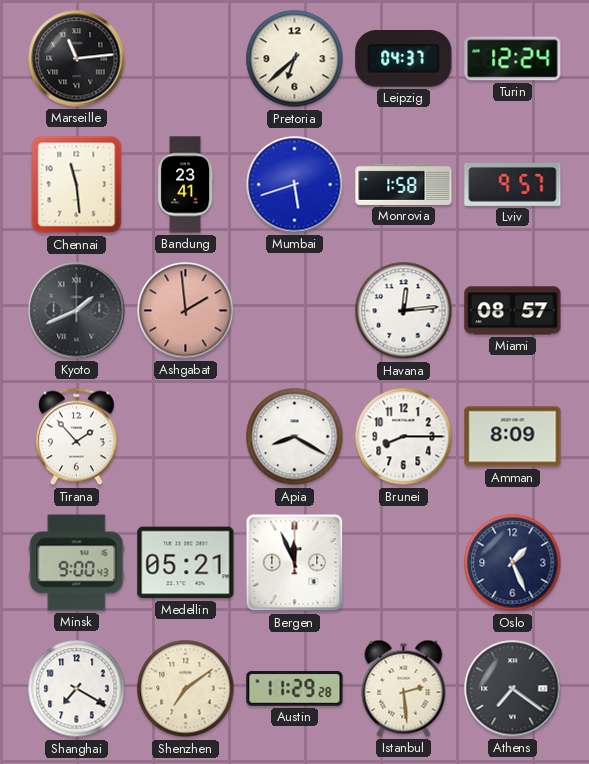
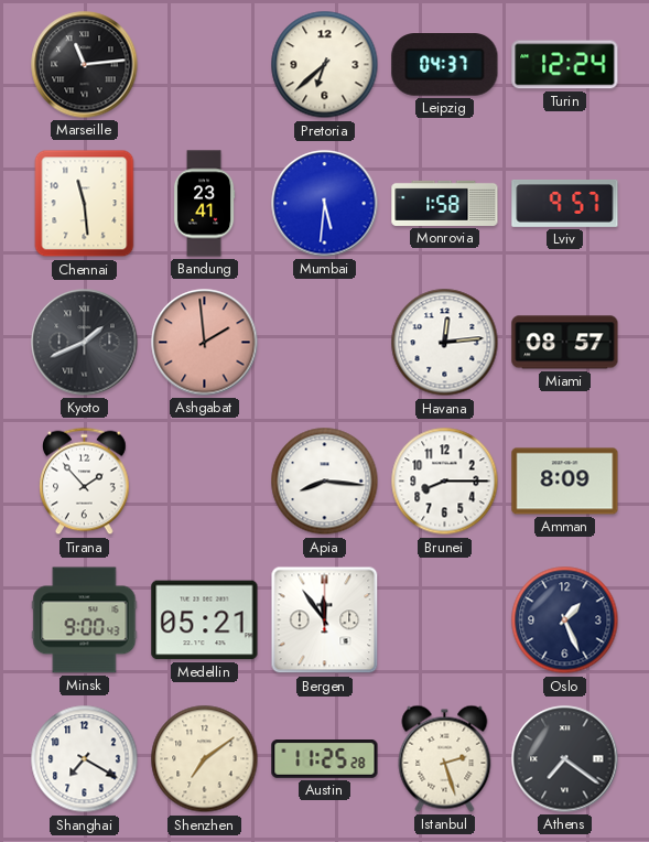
Mumbai: 5:42 -> 5:31
Apia: 8:20 -> 8:16
Bergen: 11:56 -> 11:54
Austin: 11:29 -> 11:25
Istanbul: 2:29 -> 2:27
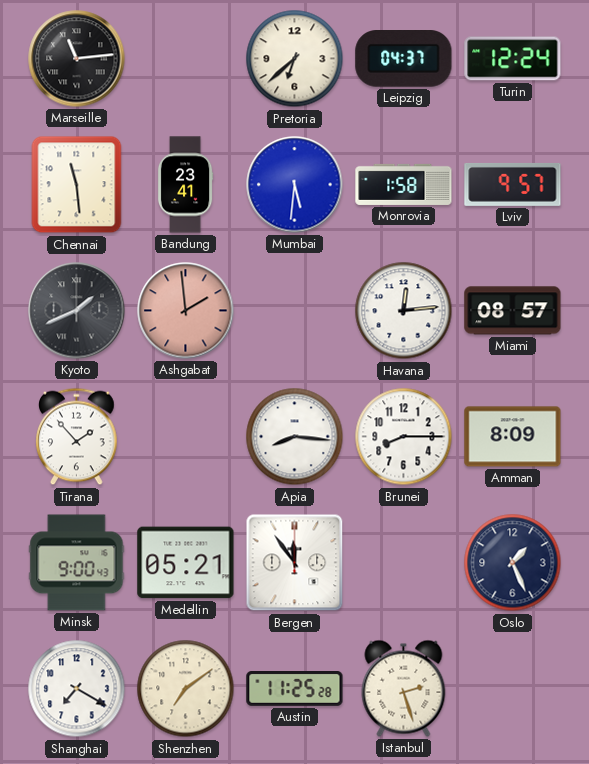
Athens: 7:21 -> none
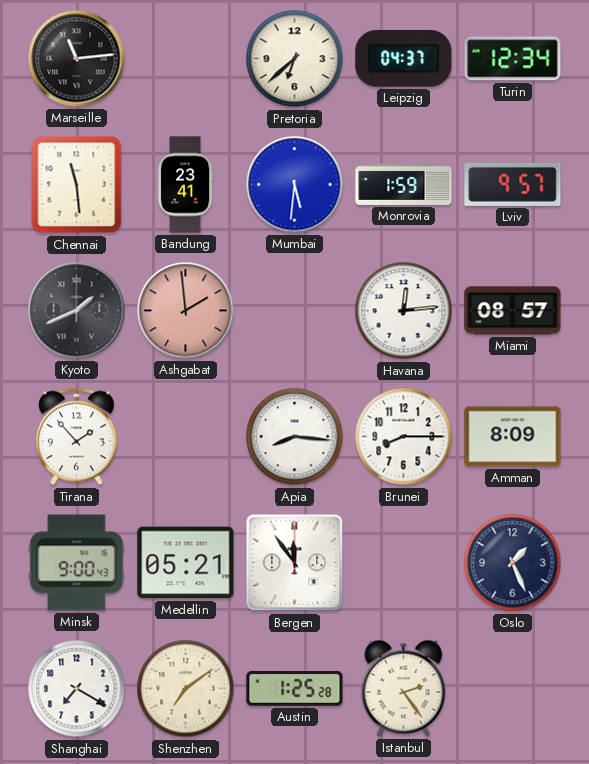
Turin: 12:24 -> 12:34
Monrovia: 1:58 -> 1:59
Austin: 11:25 -> 1:25
Istanbul: 2:27 -> 2:24
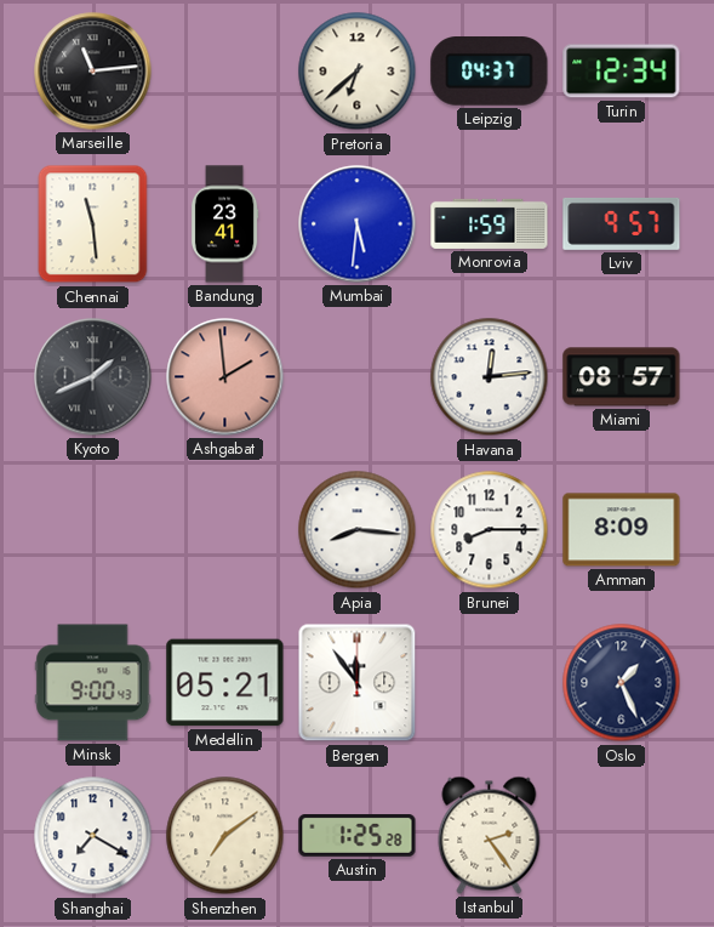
Tirana: 1:53 -> none
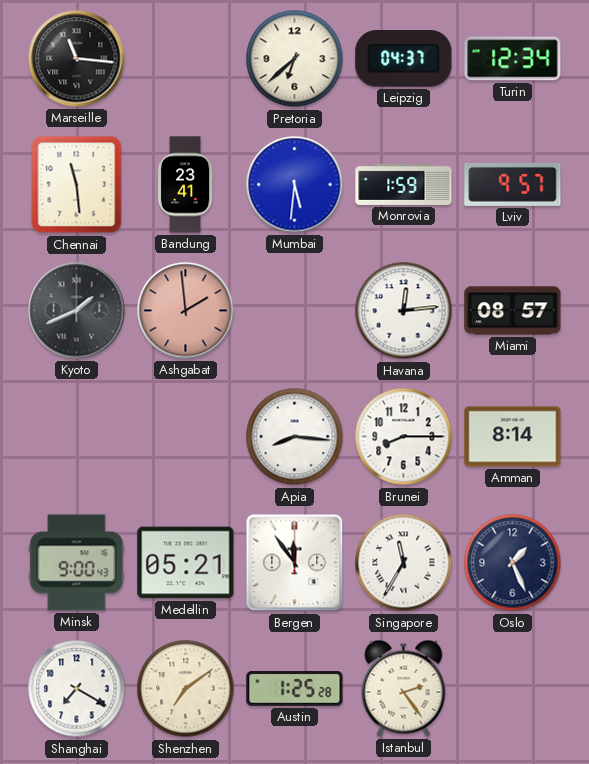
Marseille: 11:14 -> 11:16
Amman: 8:09 -> 8:14
Singapore: none -> 11:35
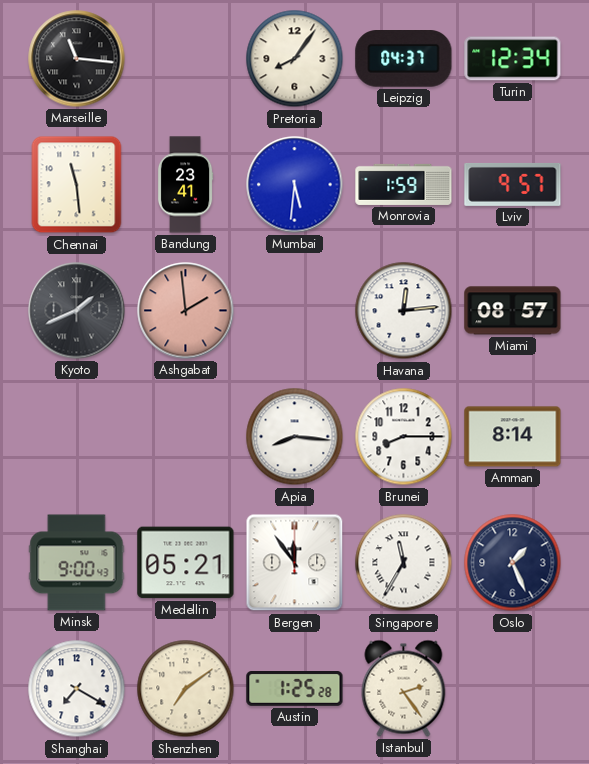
Pretoria: 6:38 -> 8:06
